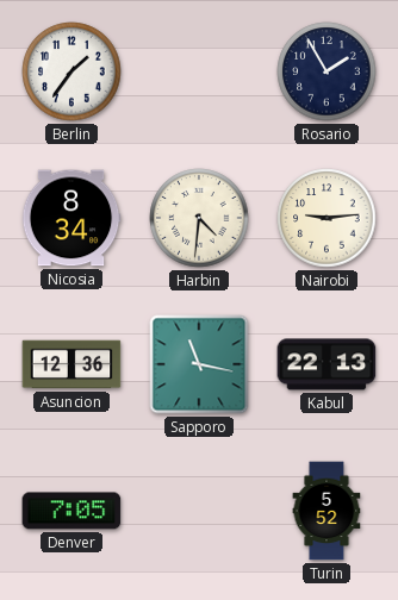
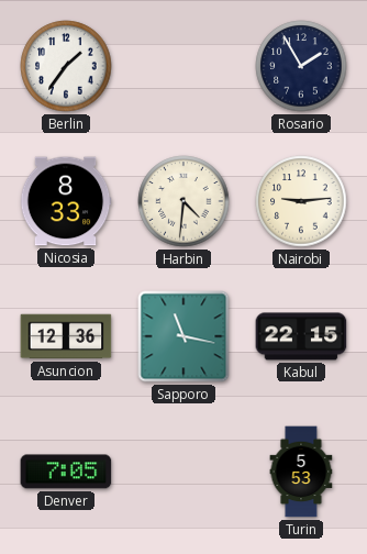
Nicosia: 8:34 -> 8:33
Kabul: 22:13 -> 22:15
Turin: 5:52 -> 5:53
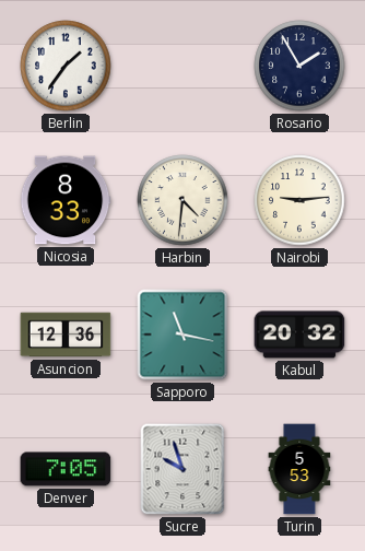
Kabul: 22:15 -> 20:32
Sucre: none -> 9:57
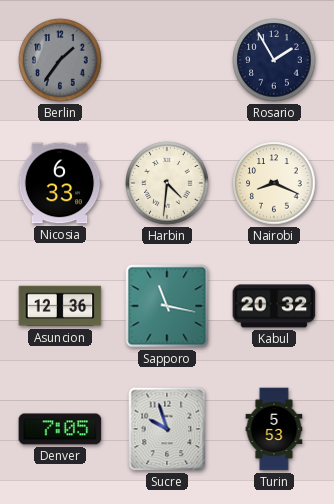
Berlin dial: white -> grey
Nicosia: 8:33 -> 6:33
Nairobi: 9:14 -> 8:19
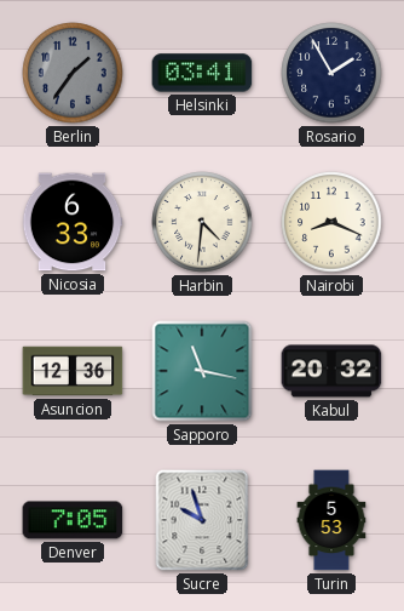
Helsinki: none -> 03:41
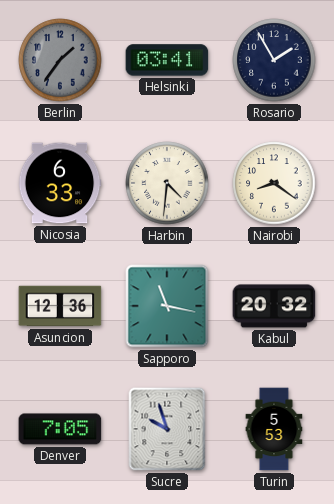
Nairobi: 8:19 -> 8:21
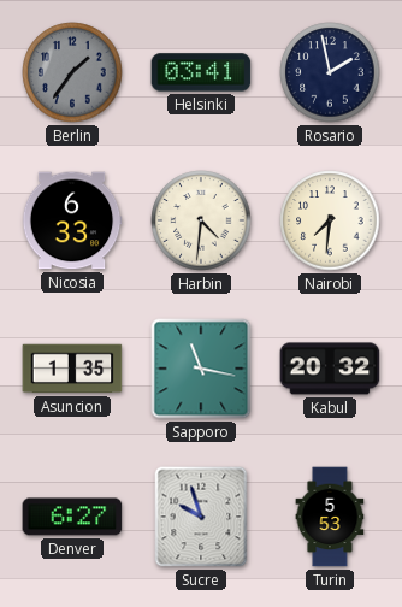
Rosario: 1:55 -> 1:58
Nairobi: 8:21 -> 7:31
Asuncion: 12:36 -> 1:35
Denver: 7:05 -> 6:27
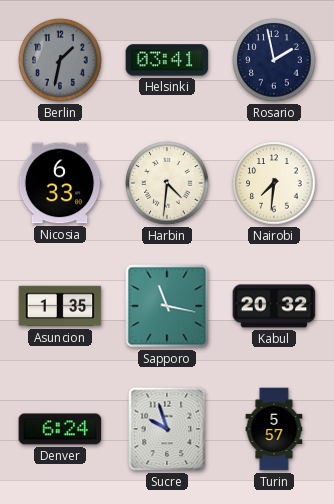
Berlin: 1:36 -> 1:32
Denver: 6:27 -> 6:24
Turin: 5:53 -> 5:57
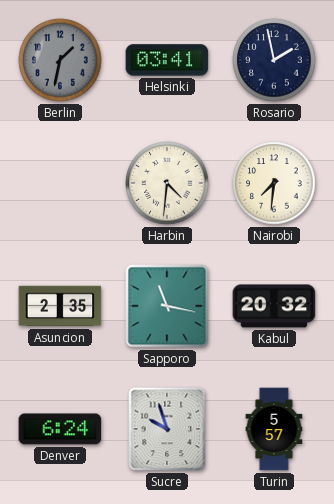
Nicosia: 6:33 -> none
Asuncion: 1:35 -> 2:35
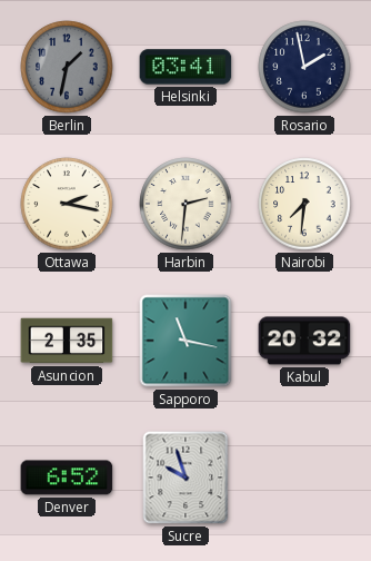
Ottawa: none -> 2:17
Harbin: 4:31 -> 2:31
Denver: 6:24 -> 6:52
Turin: 5:57 -> none
